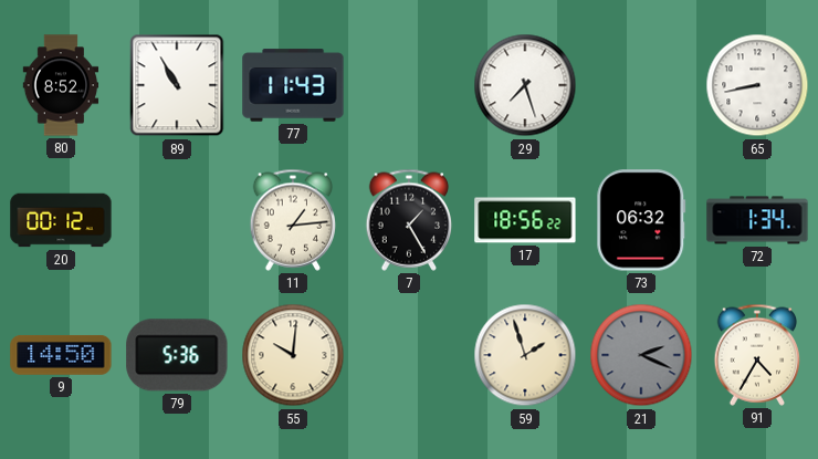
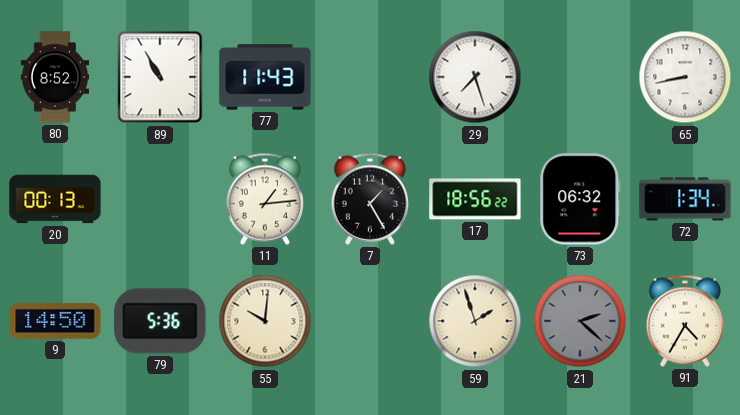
20: 00:12 -> 00:13
21: 2:19 -> 2:22
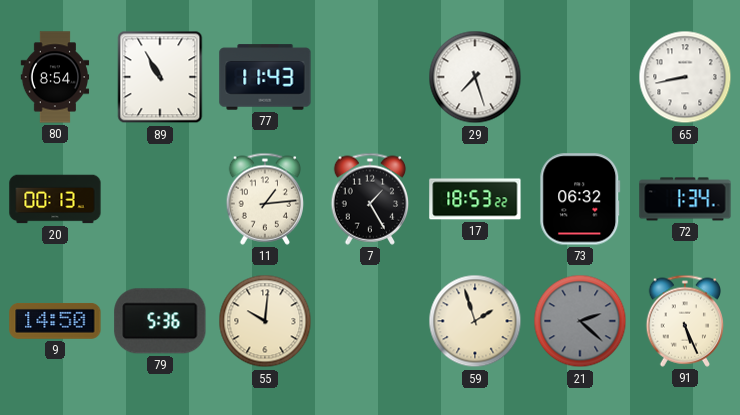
80: 8:52 -> 8:54
17: 18:56 -> 18:53
91: 4:35 -> 5:26
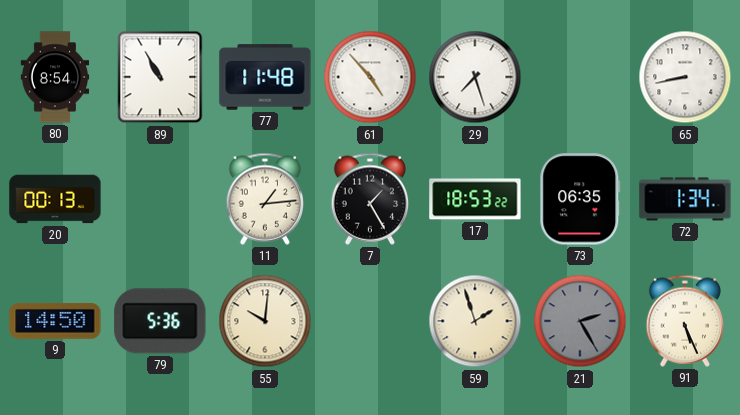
77: 11:43 -> 11:48
61: none -> 4:53
73: 06:32 -> 06:35
21: 2:22 -> 2:25
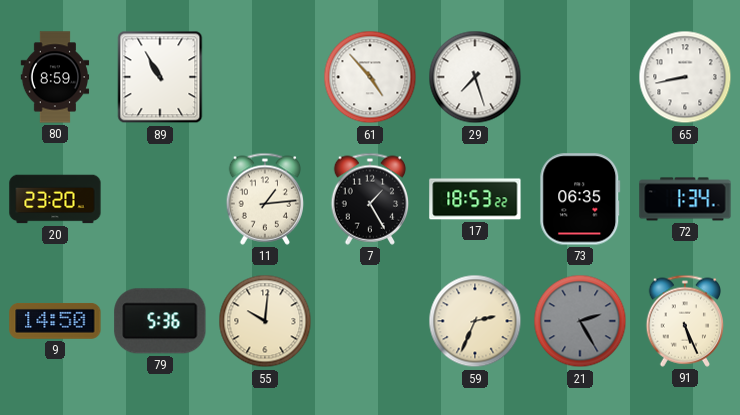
80: 8:54 -> 8:59
77: 11:48 -> none
20: 00:13 -> 23:20
59: 1:57 -> 2:34
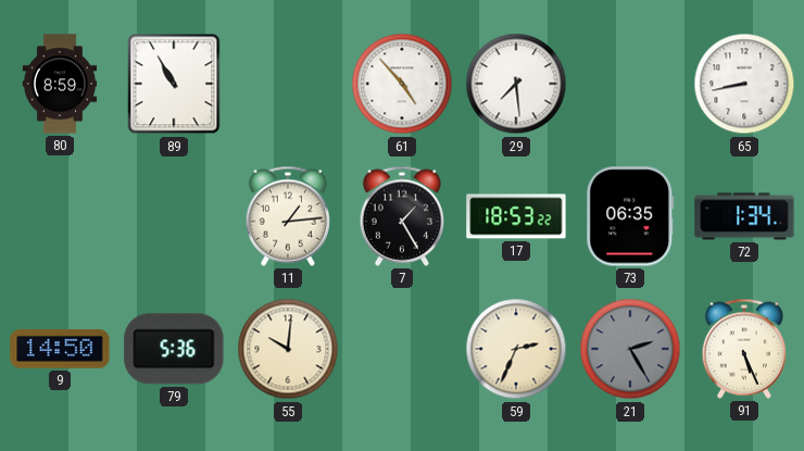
29: 7:27 -> 7:29
20: 23:20 -> none
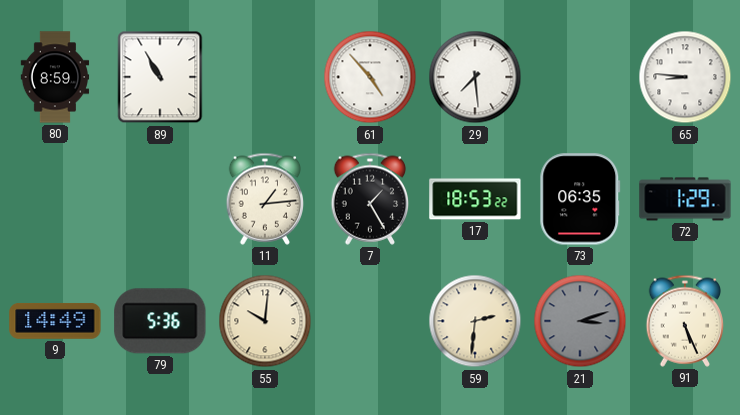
65: 8:43 -> 8:46
72: 1:34 -> 1:29
9: 14:50 -> 14:49
59: 2:34 -> 2:31
21: 2:25 -> 3:12
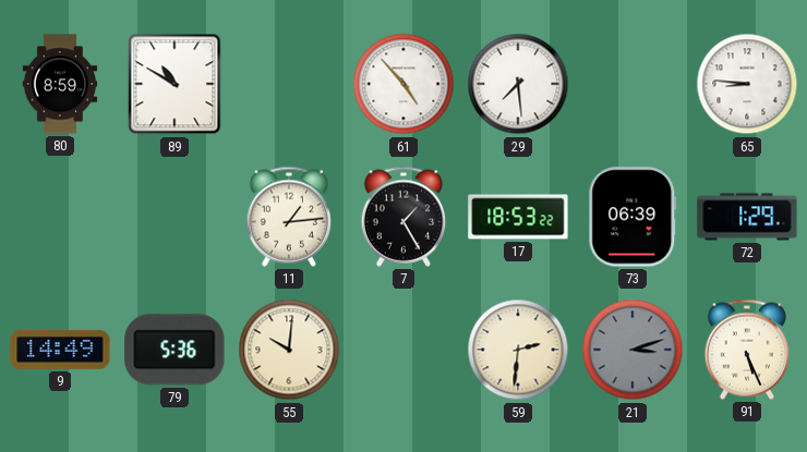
89: 10:55 -> 10:50
73: 06:35 -> 06:39
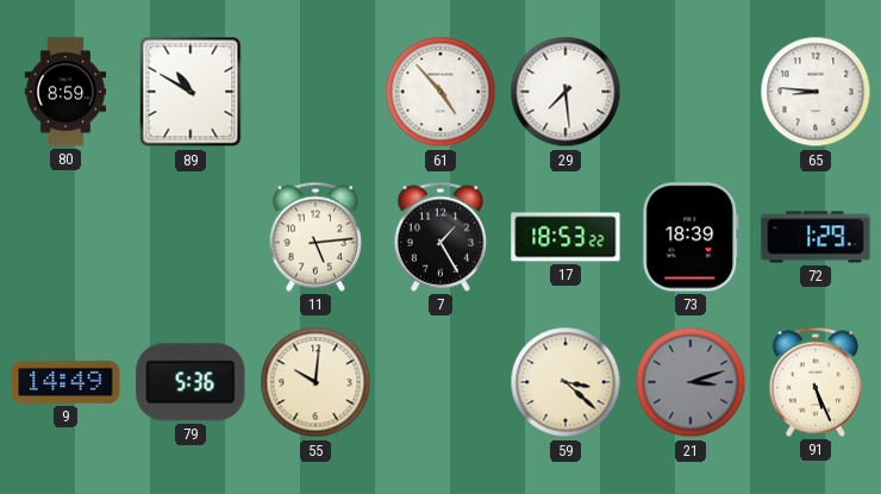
11: 1:14 -> 5:14
73: 06:39 -> 18:39
59: 2:31 -> 3:22
